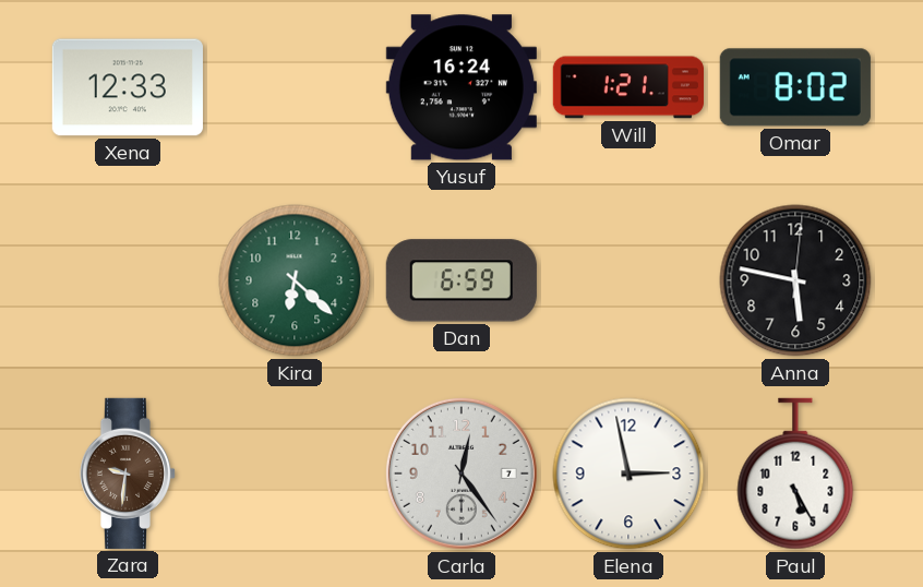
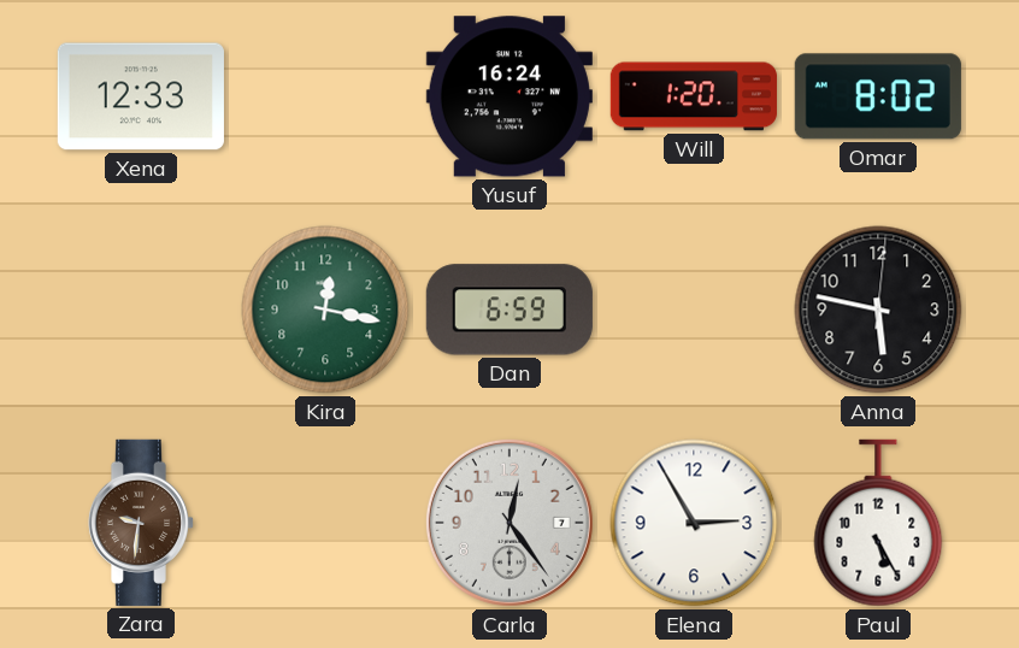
Will: 1:21 -> 1:20
Kira: 6:22 -> 12:17
Elena: 2:58 -> 2:55
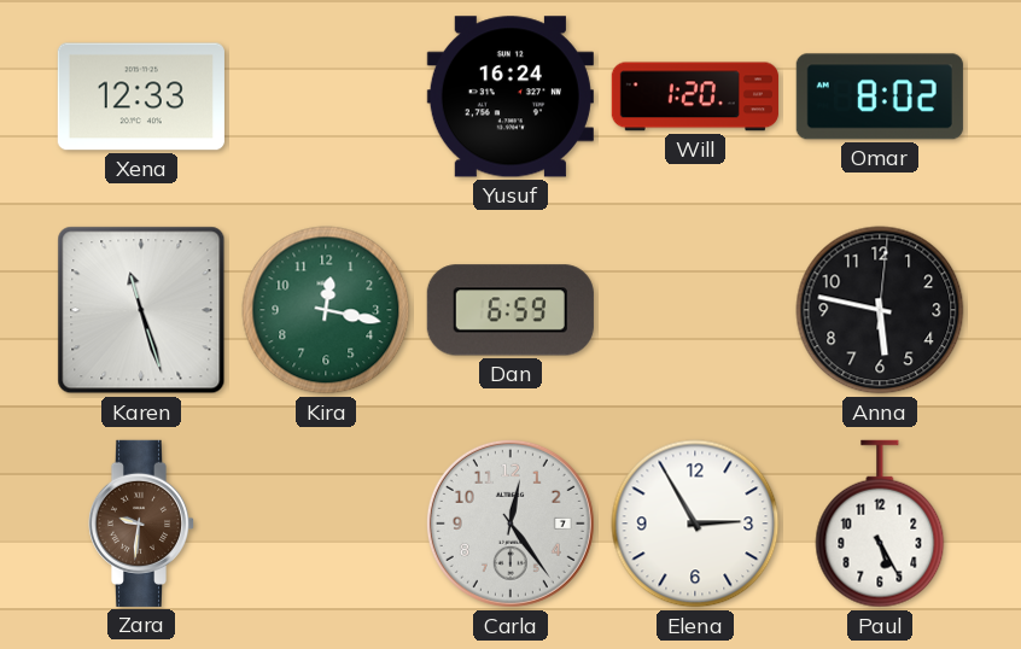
Karen: none -> 11:27
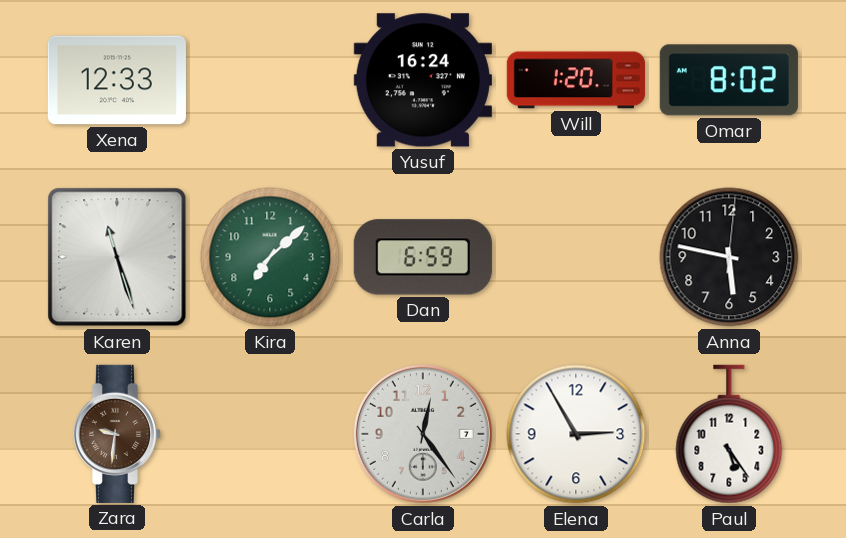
Kira: 12:17 -> 7:08
Paul: 5:25 -> 5:24
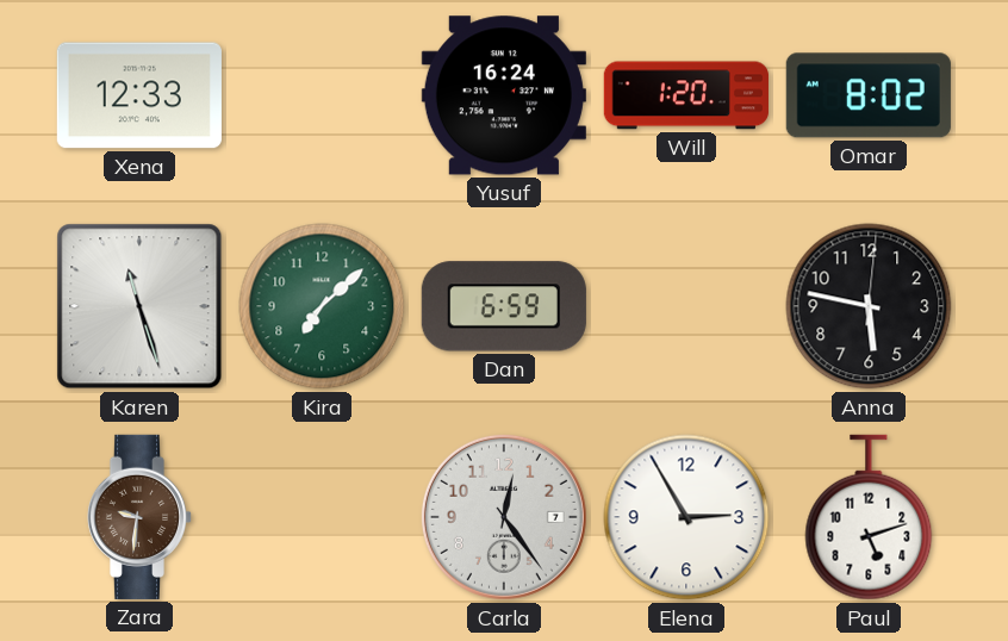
Paul: 5:24 -> 5:12
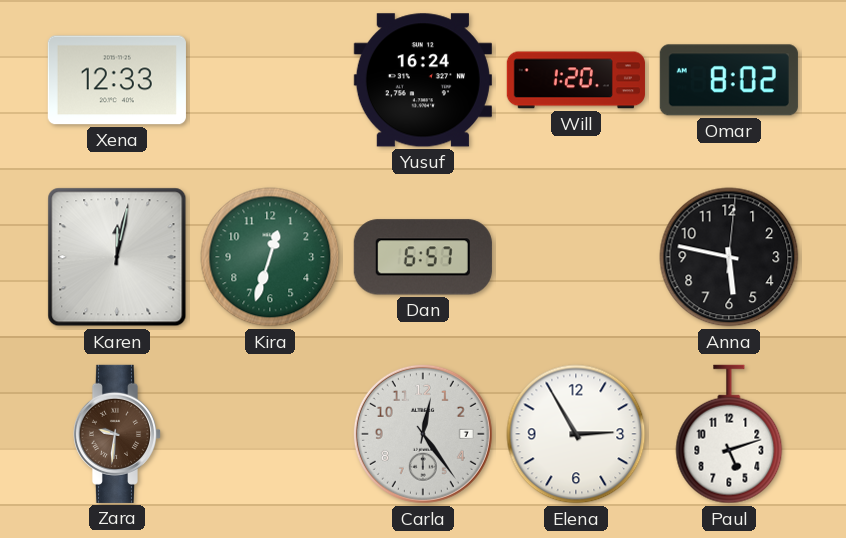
Karen: 11:27 -> 12:02
Kira: 7:08 -> 12:33
Dan: 6:59 -> 6:57
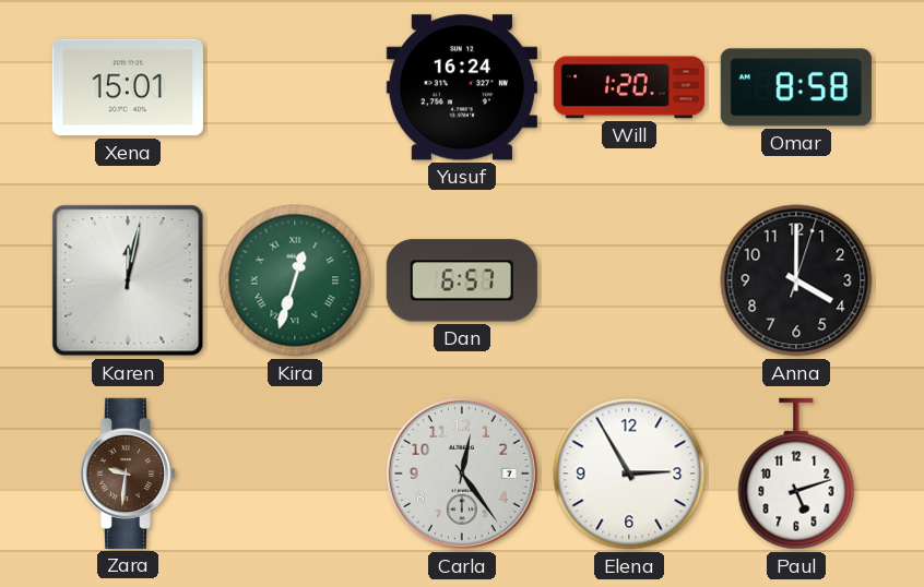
Xena: 12:33 -> 15:01
Omar: 8:02 -> 8:58
Kira numerals: Arabic -> Roman
Anna: 5:47 -> 4:00
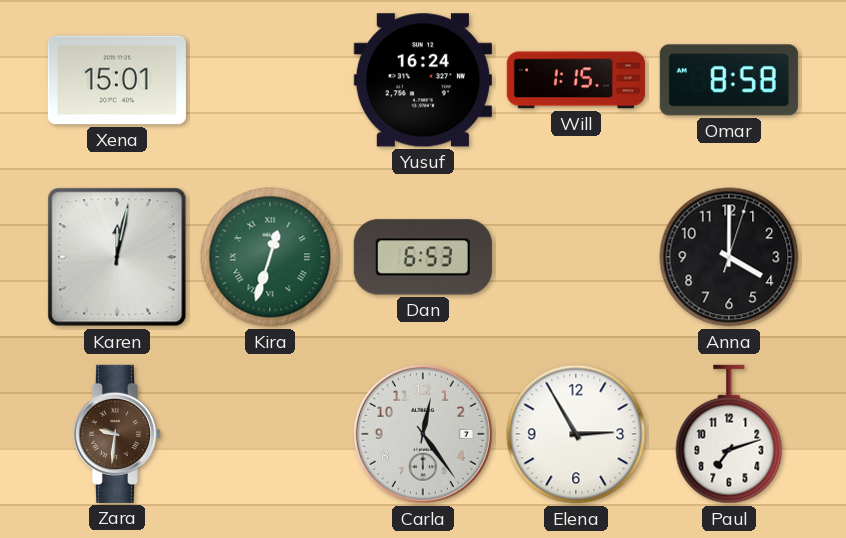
Will: 1:20 -> 1:15
Dan: 6:57 -> 6:53
Paul: 5:12 -> 7:12
